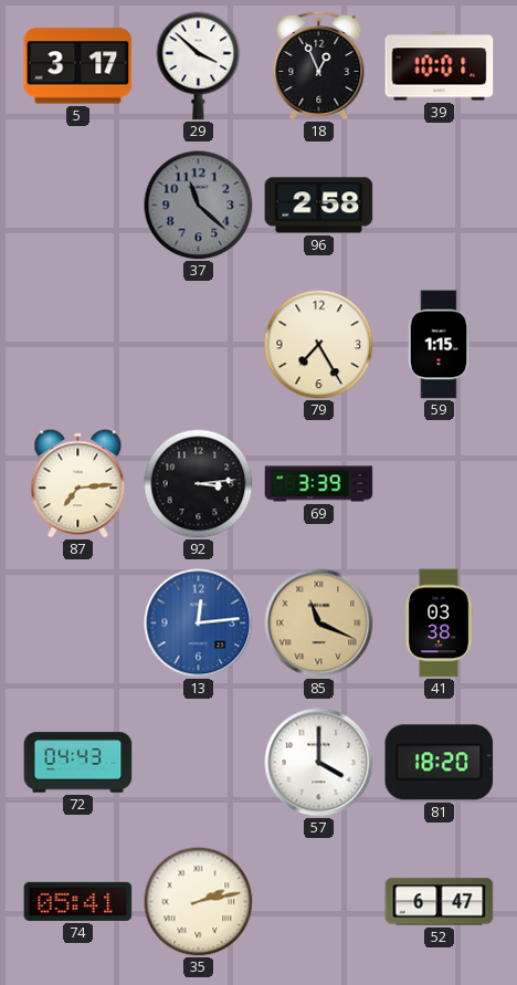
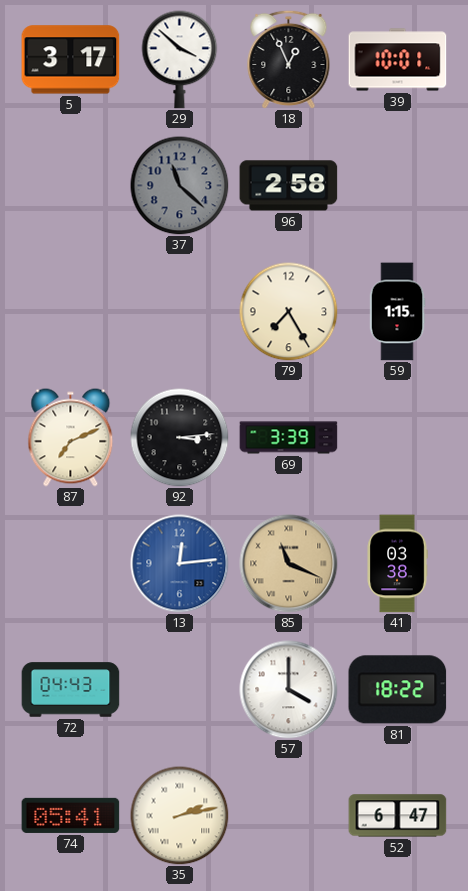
87: 7:14 -> 7:11
81: 18:20 -> 18:22
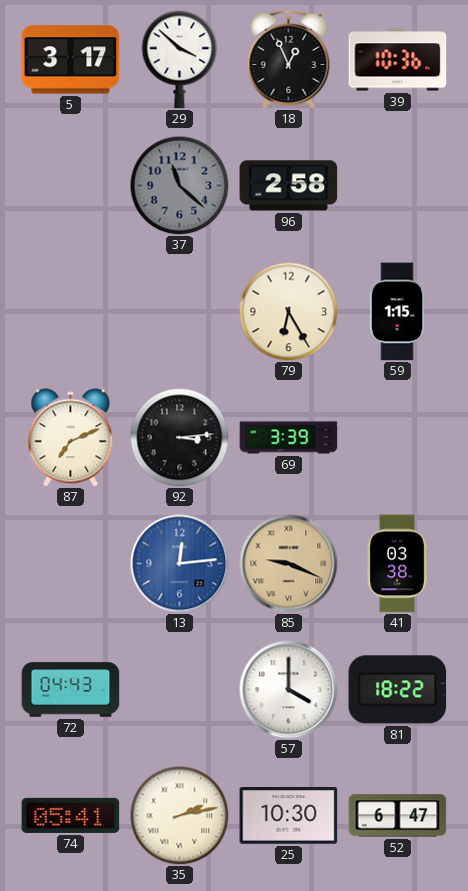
39: 10:01 -> 10:36
79: 7:25 -> 6:25
85: 11:19 -> 9:19
25: none -> 10:30
